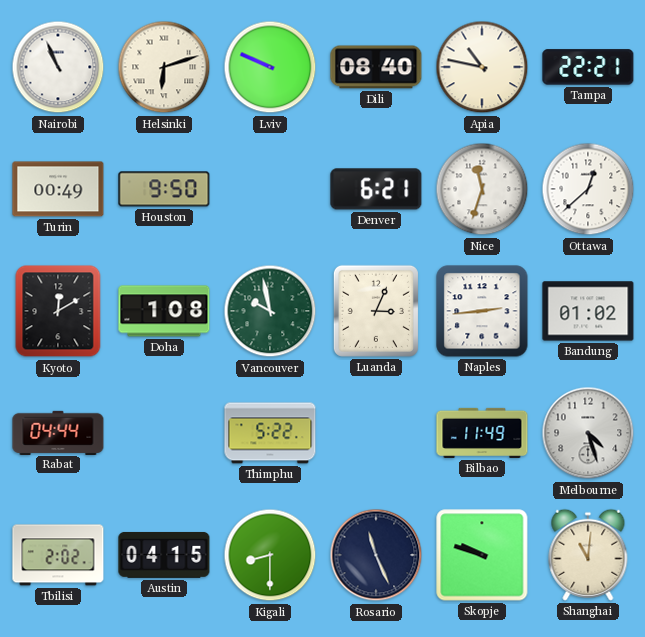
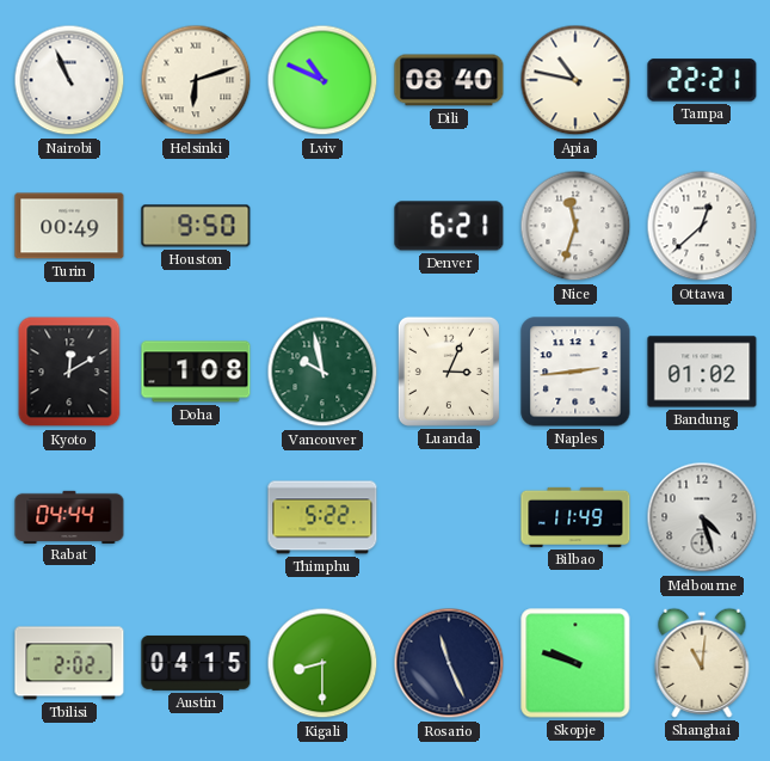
Lviv: 9:49 -> 10:49
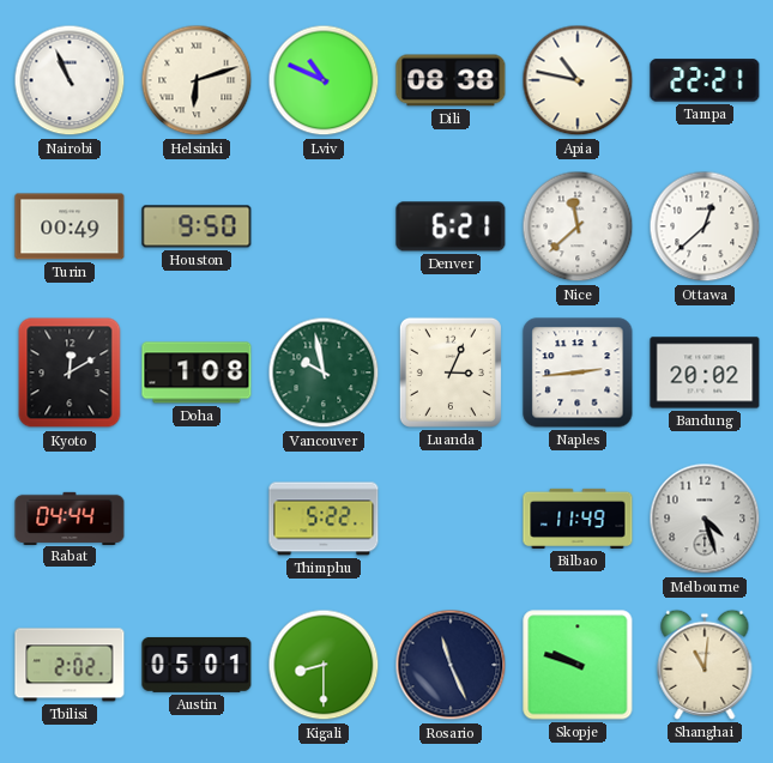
Dili: 08:40 -> 08:38
Nice: 11:33 -> 11:38
Bandung: 01:02 -> 20:02
Austin: 04:15 -> 05:01
